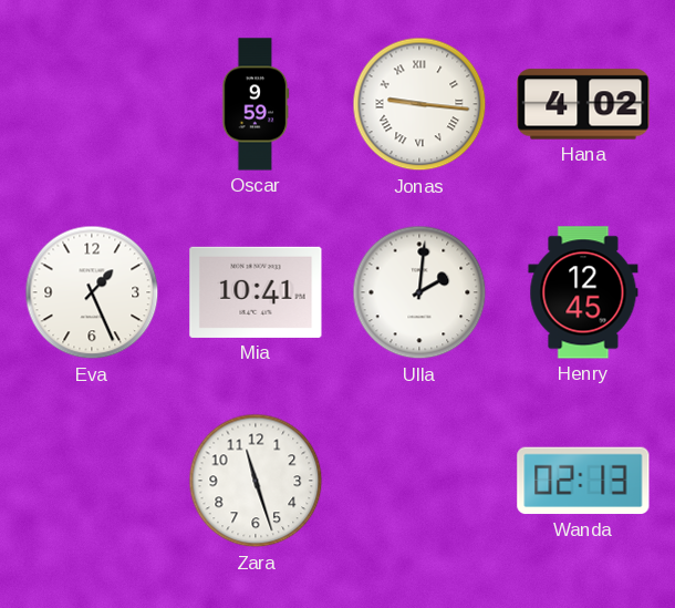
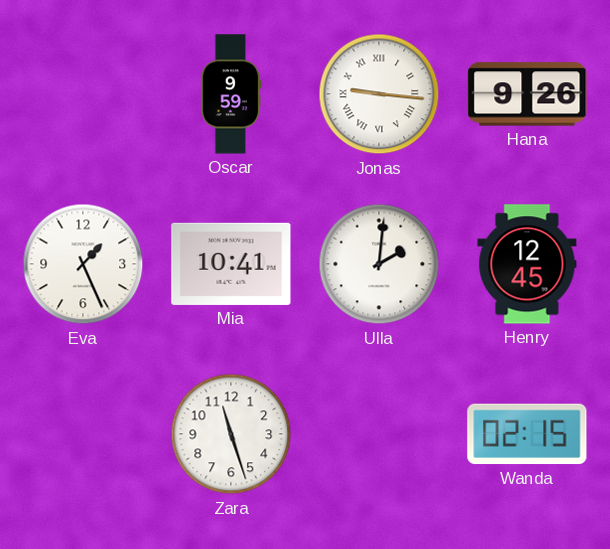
Hana: 4:02 -> 9:26
Wanda: 02:13 -> 02:15
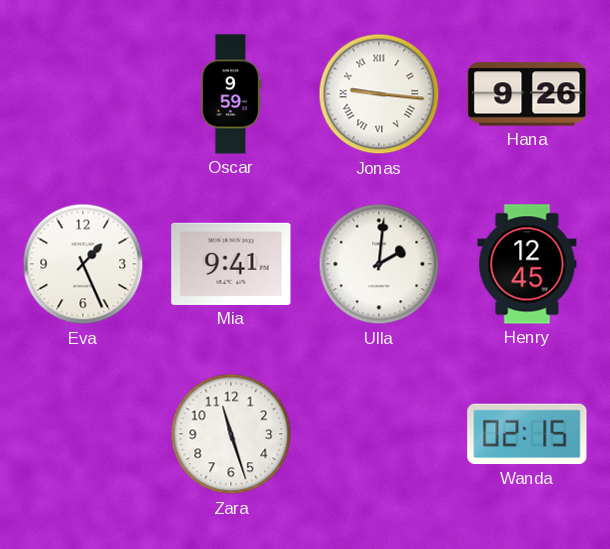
Mia: 10:41 -> 9:41
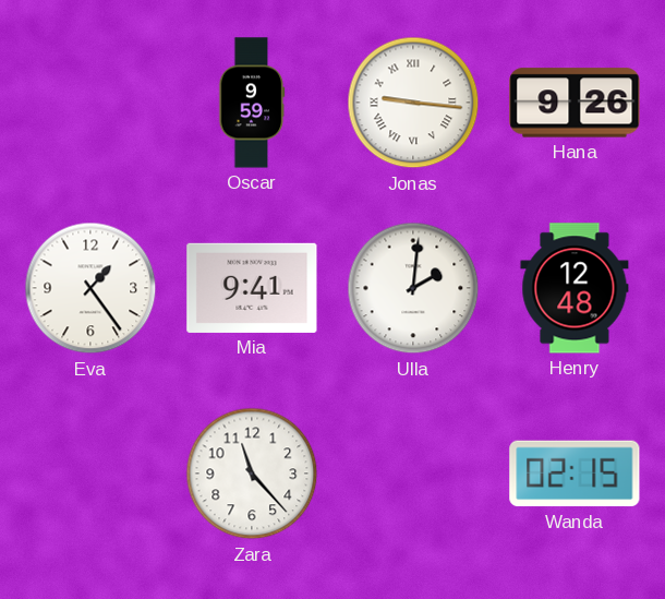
Eva: 1:26 -> 1:24
Henry: 12:45 -> 12:48
Zara: 11:27 -> 11:23
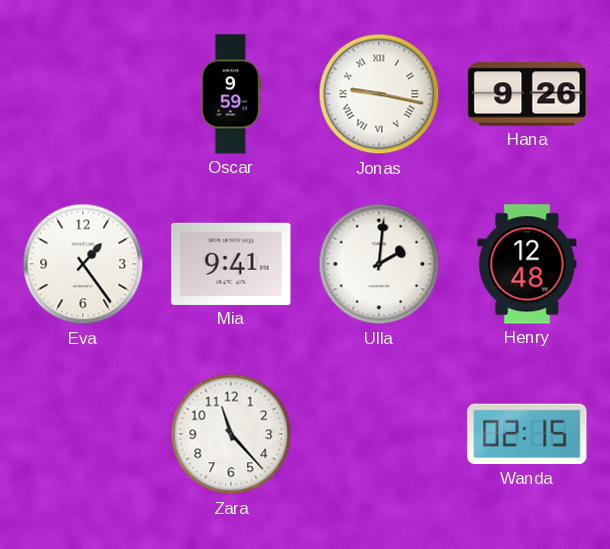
Jonas: 9:16 -> 9:17
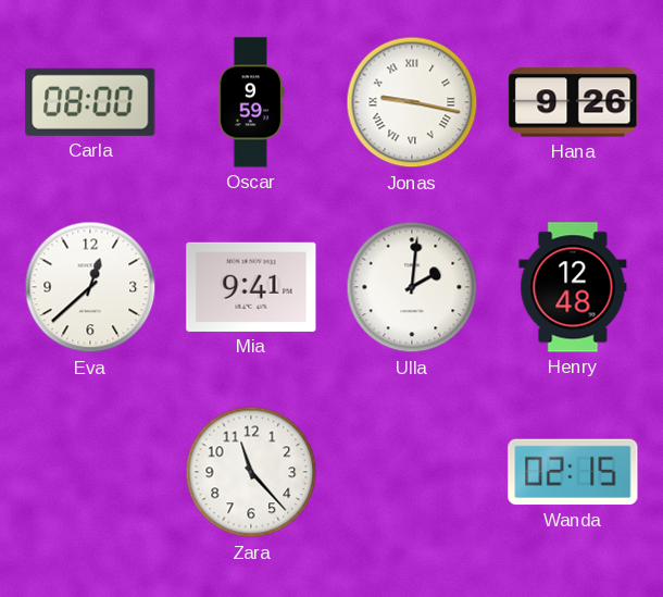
Carla: none -> 08:00
Eva: 1:24 -> 12:38
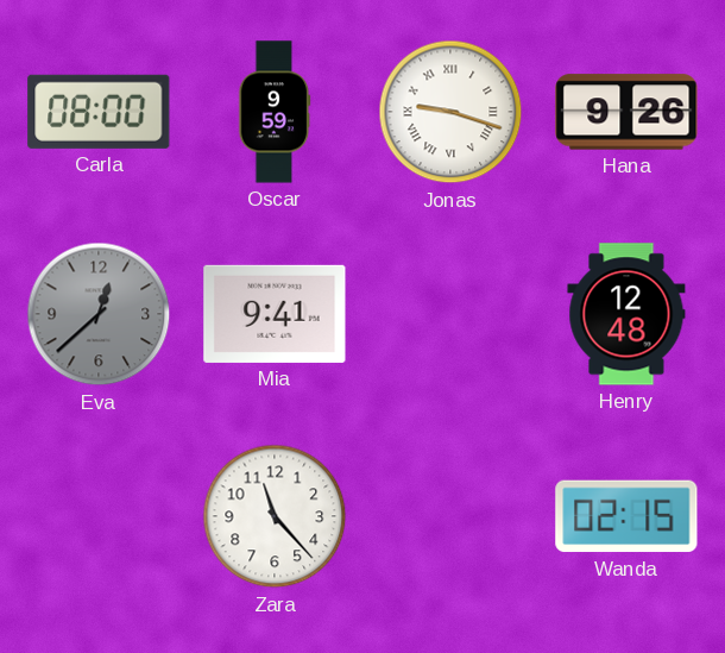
Jonas: 9:17 -> 9:18
Eva dial: white -> grey
Ulla: 2:01 -> none
